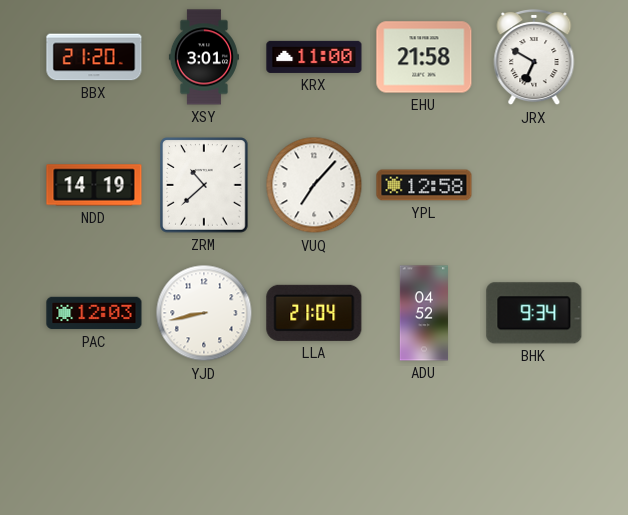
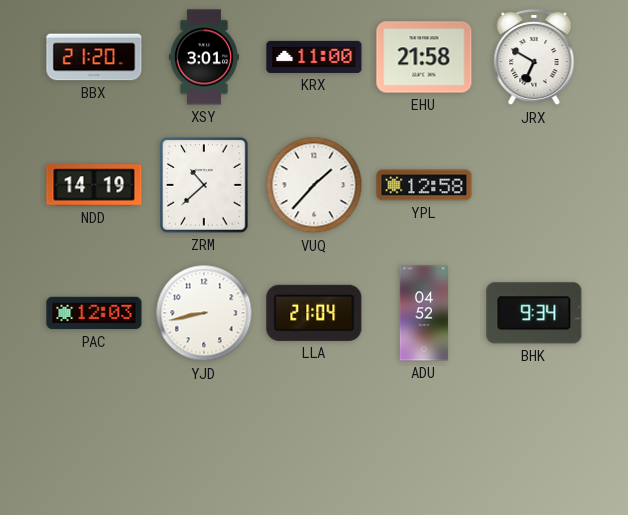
VUQ: 7:07 -> 1:37
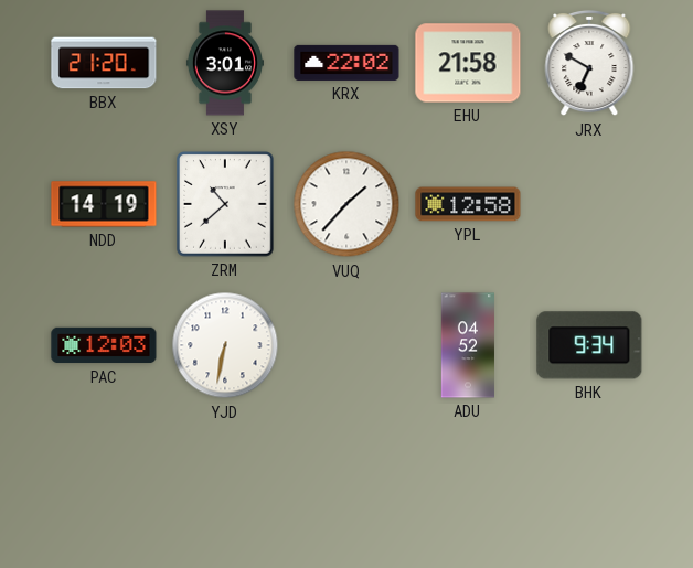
KRX: 11:00 -> 22:02
YJD: 8:43 -> 6:32
LLA: 21:04 -> none
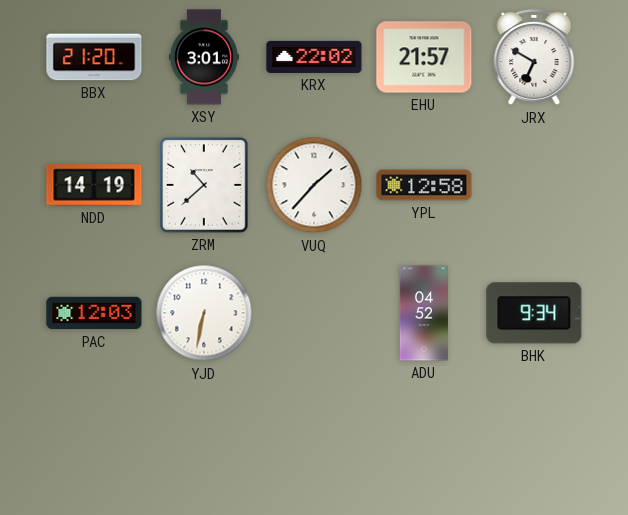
EHU: 21:58 -> 21:57
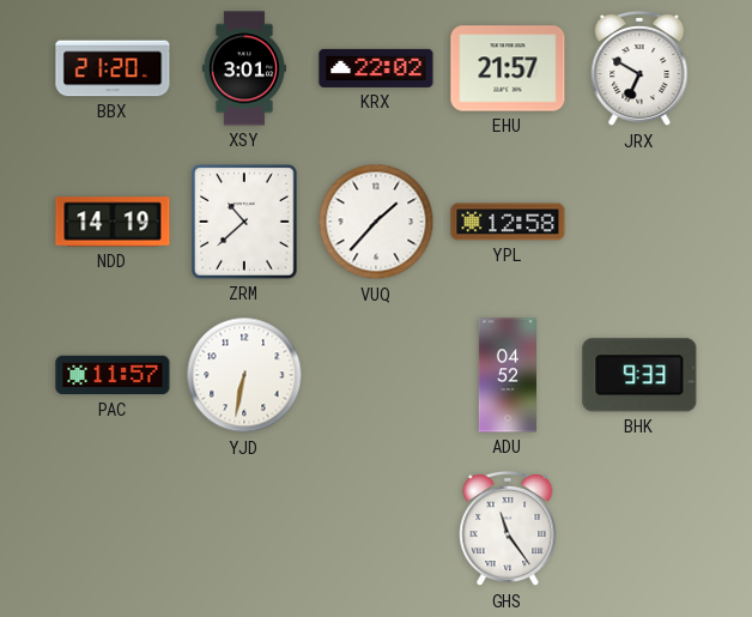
PAC: 12:03 -> 11:57
BHK: 9:34 -> 9:33
GHS: none -> 11:24
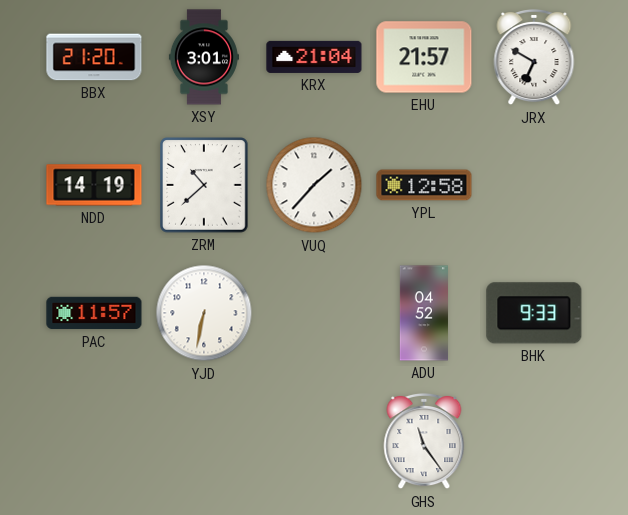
KRX: 22:02 -> 21:04
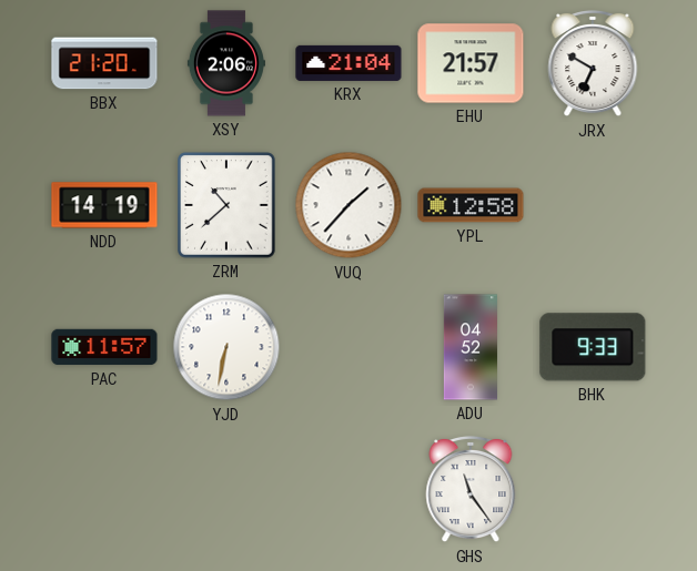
XSY: 3:01 -> 2:06
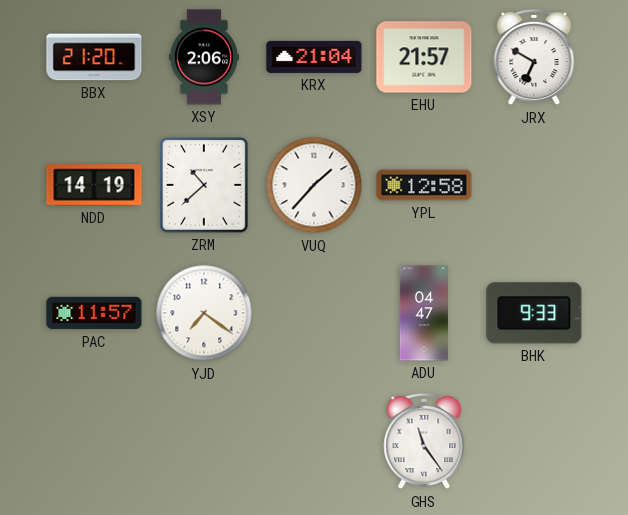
YJD: 6:32 -> 7:21
ADU: 04:52 -> 04:47
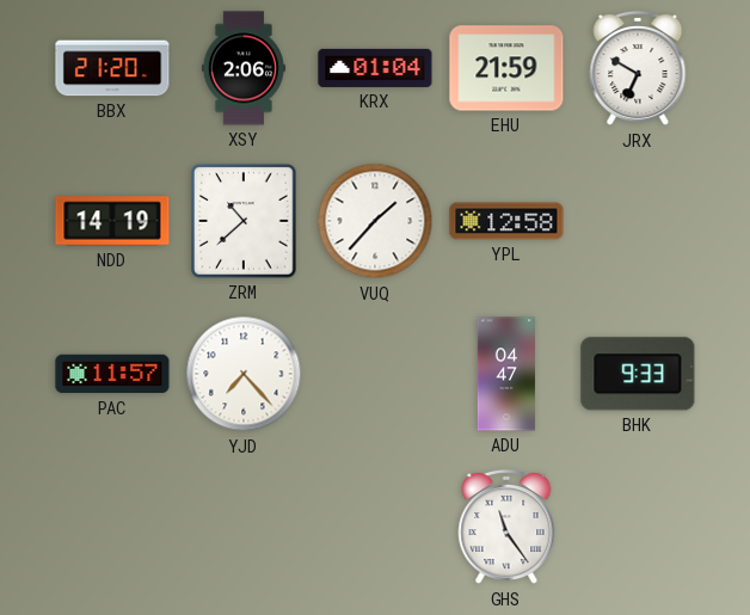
KRX: 21:04 -> 01:04
EHU: 21:57 -> 21:59
YJD: 7:21 -> 7:23
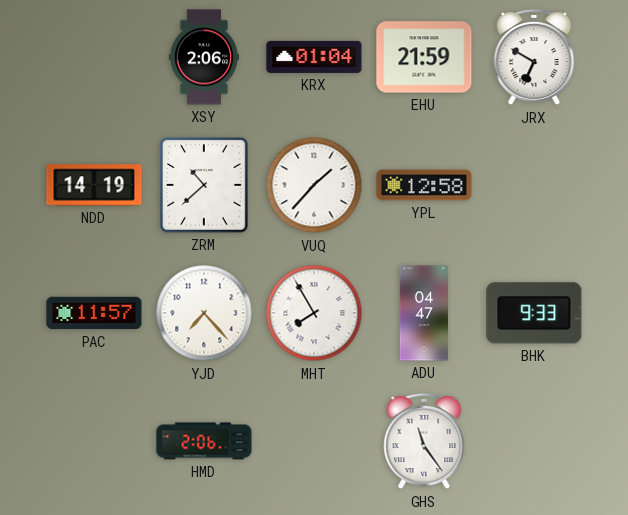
BBX: 21:20 -> none
MHT: none -> 7:55
HMD: none -> 2:06
